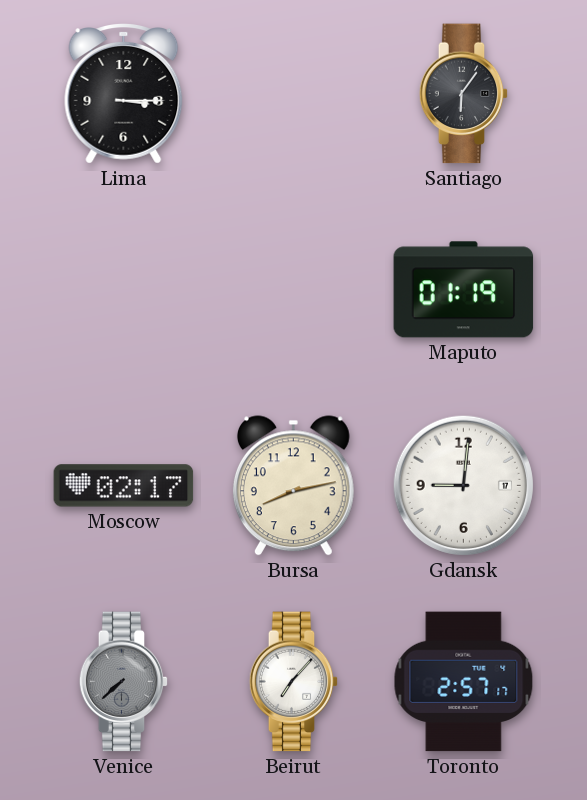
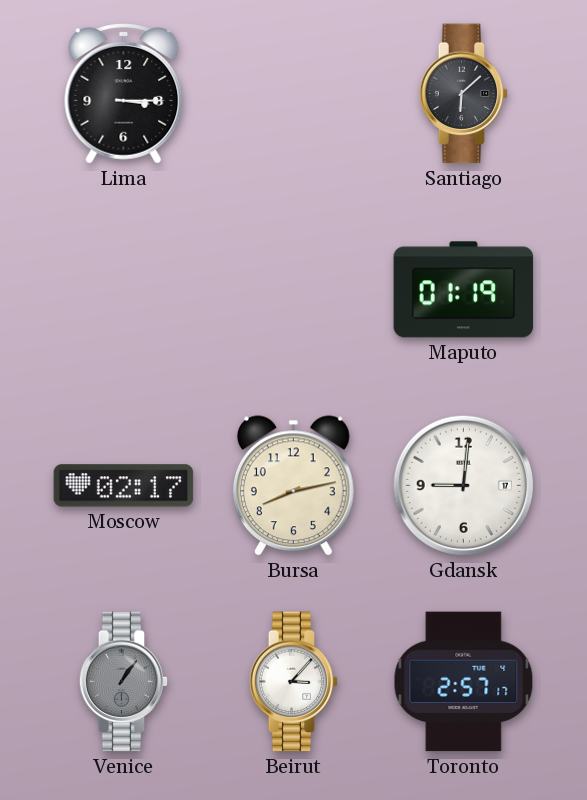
Santiago: 6:06 -> 6:08
Venice: 7:38 -> 1:06
Beirut: 7:07 -> 3:07
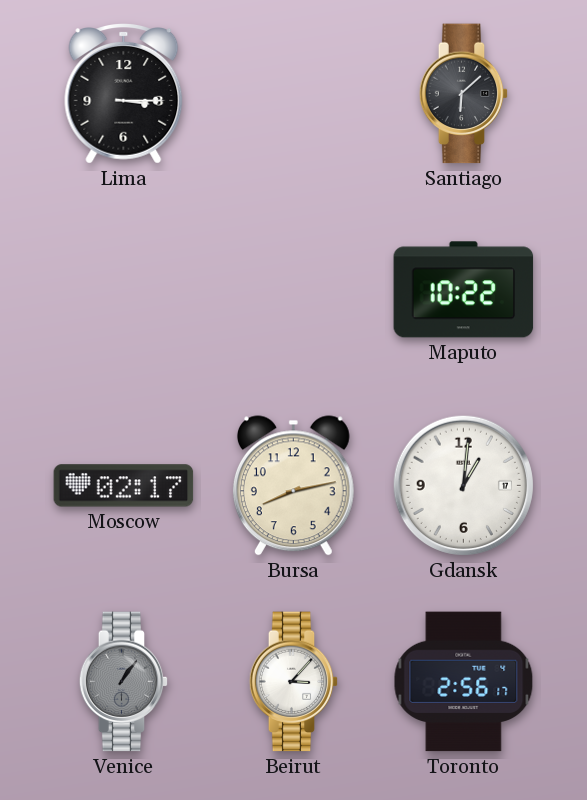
Maputo: 01:19 -> 10:22
Gdansk: 9:01 -> 1:01
Toronto: 2:57 -> 2:56
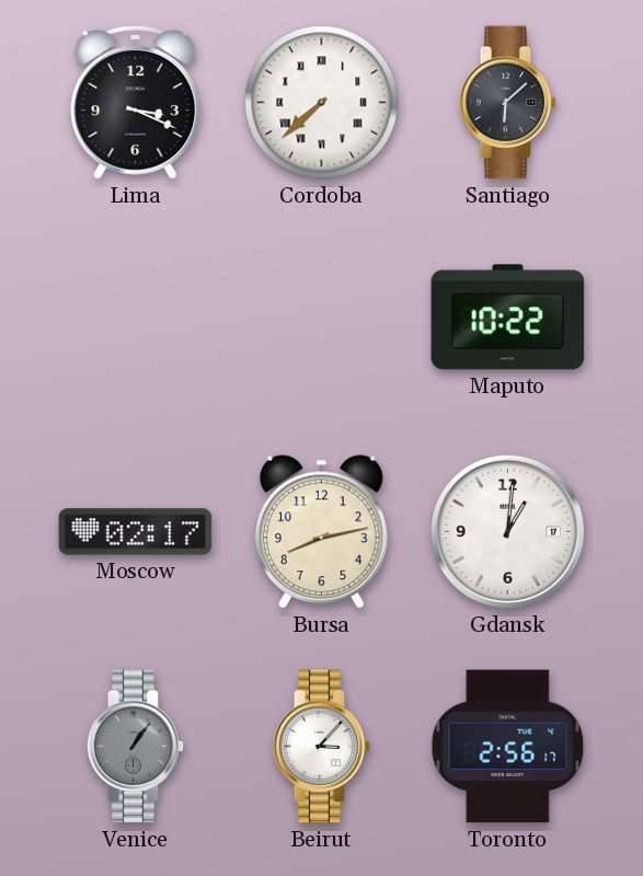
Lima: 3:15 -> 3:19
Cordoba: none -> 7:38
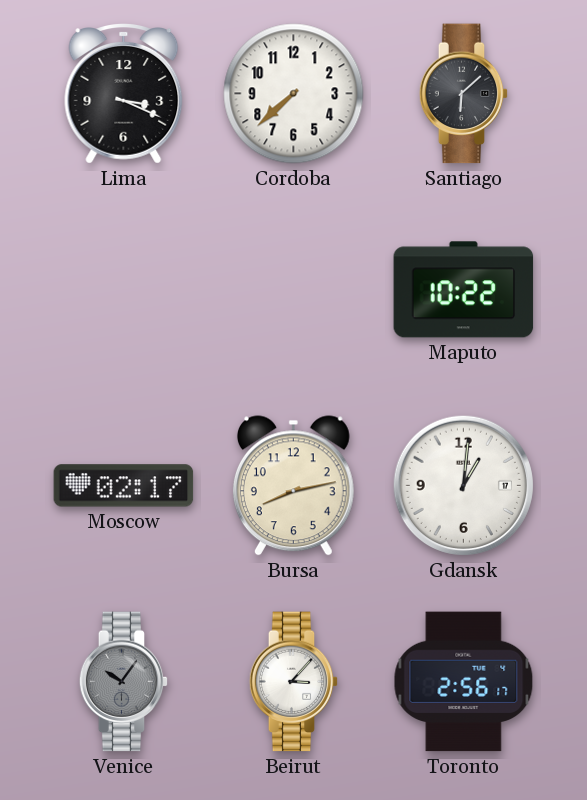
Cordoba numerals: Roman -> Arabic
Venice: 1:06 -> 10:06
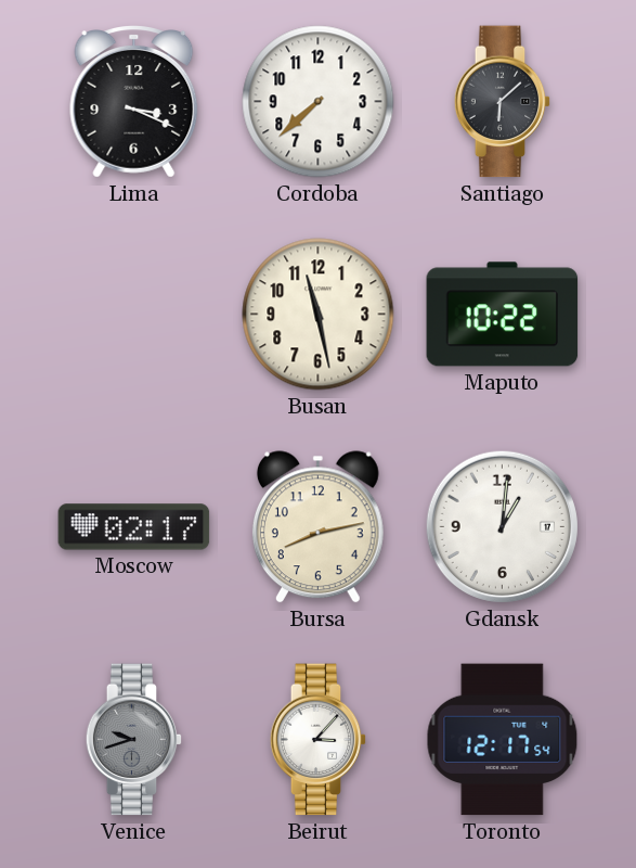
Busan: none -> 11:28
Venice: 10:06 -> 9:42
Toronto: 2:56 -> 12:17
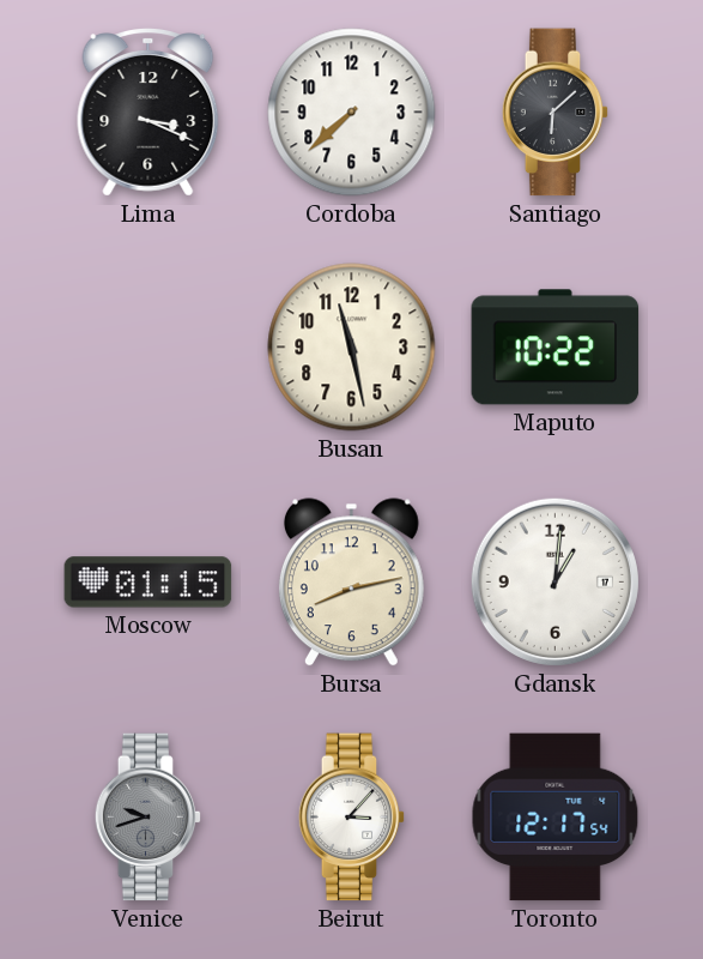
Moscow: 02:17 -> 01:15
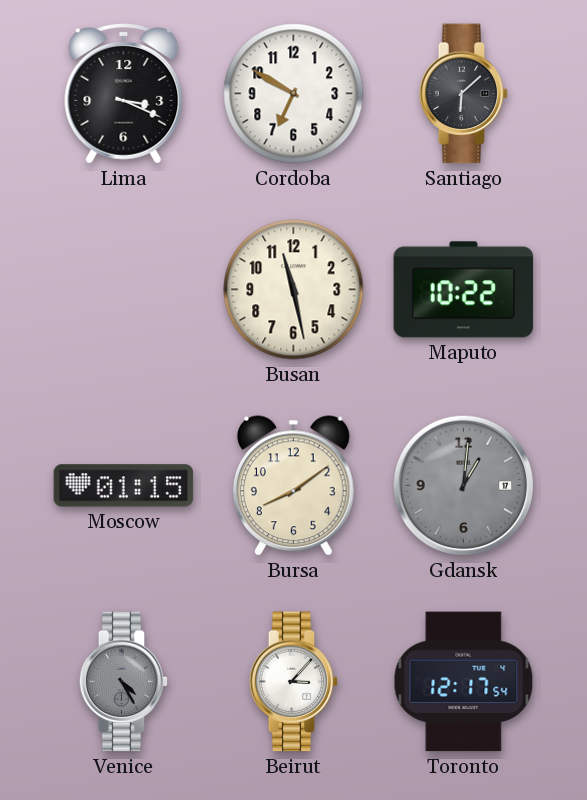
Cordoba: 7:38 -> 6:50
Bursa: 8:13 -> 8:09
Gdansk dial: white -> grey
Venice: 9:42 -> 4:25
